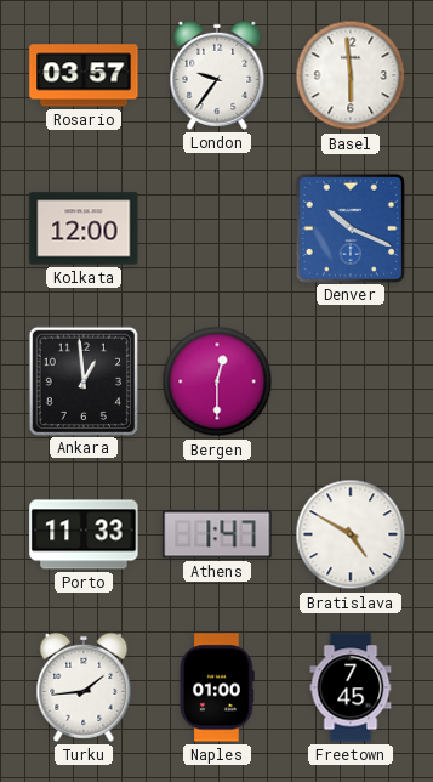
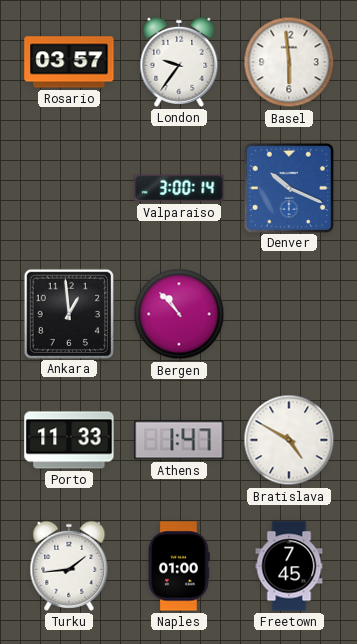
Kolkata: 12:00 -> none
Valparaiso: none -> 3:00
Bergen: 12:30 -> 10:53
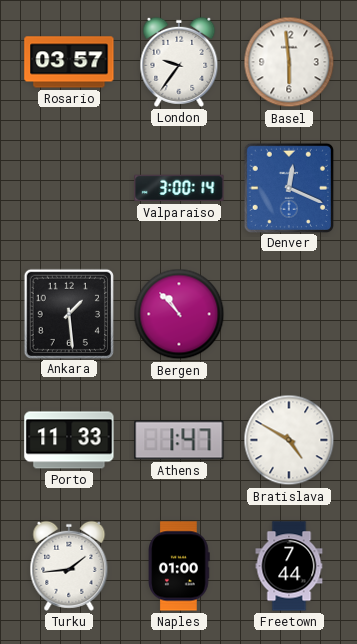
Denver: 10:19 -> 12:19
Ankara: 12:59 -> 1:29
Freetown: 7:45 -> 7:44
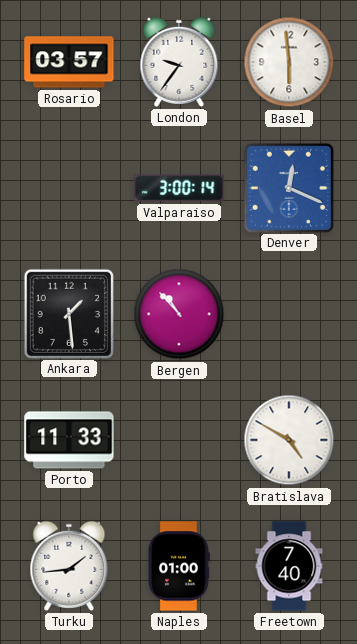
Athens: 1:47 -> none
Freetown: 7:44 -> 7:40
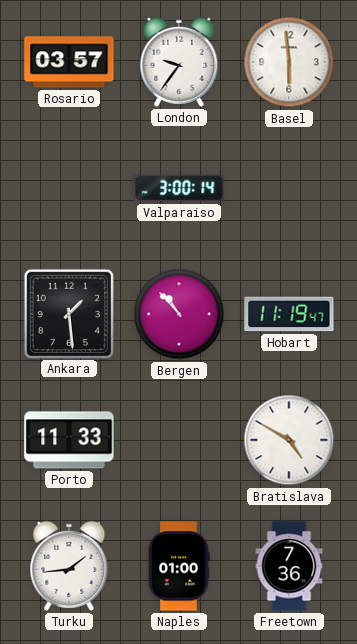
Denver: 12:19 -> none
Hobart: none -> 11:19
Freetown: 7:40 -> 7:36
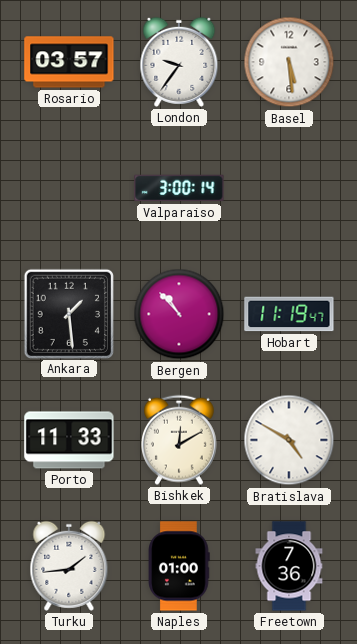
Basel: 5:59 -> 5:29
Bishkek: none -> 12:10
